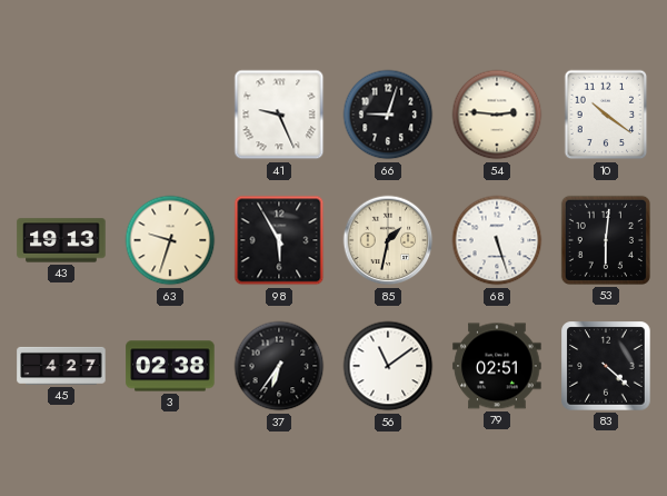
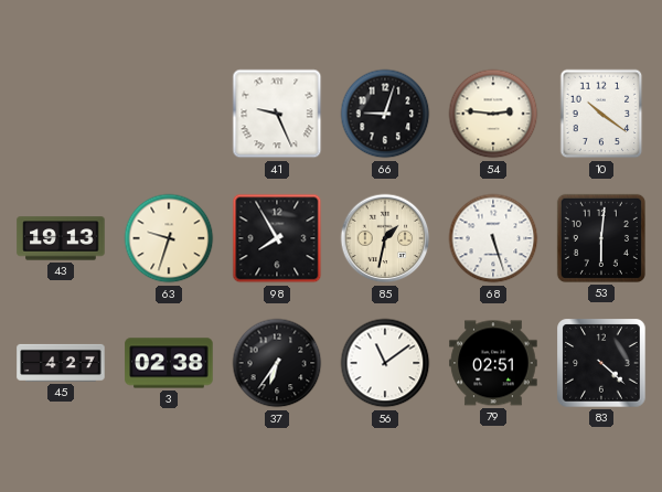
98: 5:55 -> 7:55
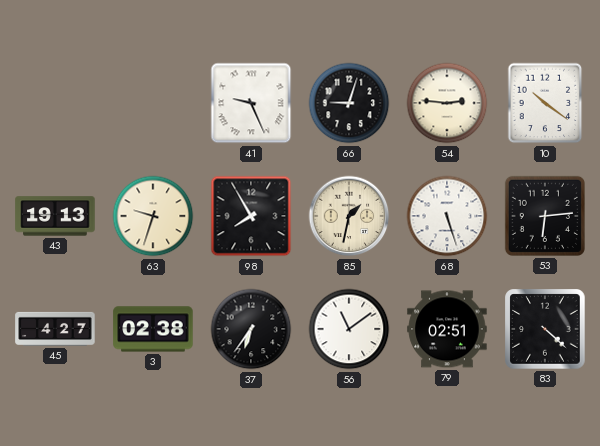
53: 6:01 -> 6:14
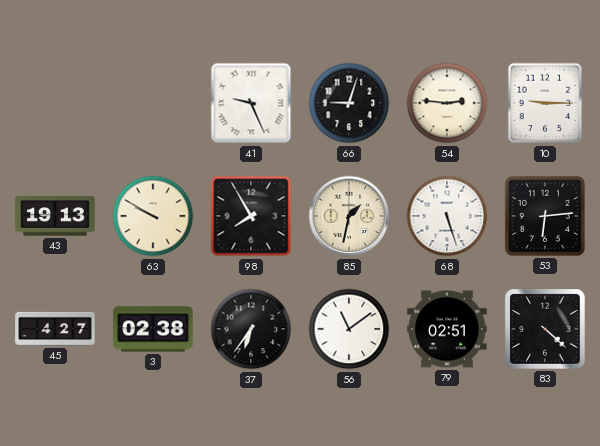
10: 10:21 -> 9:15
63: 9:33 -> 9:50
